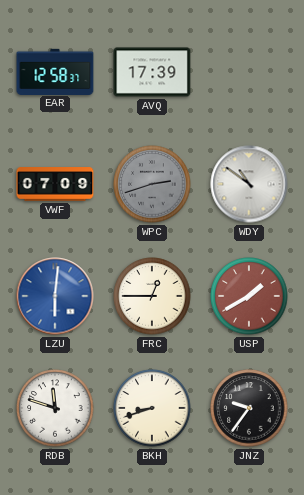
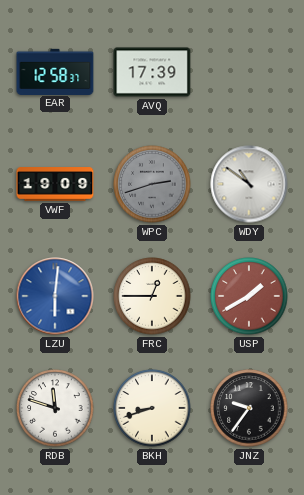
VWF: 07:09 -> 19:09
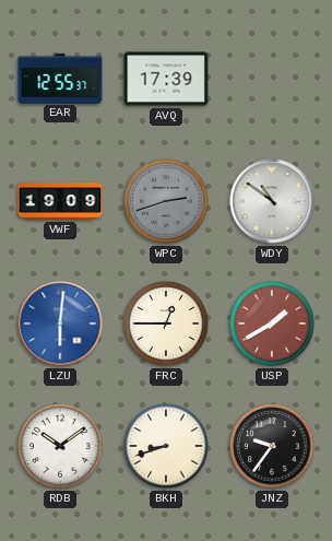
EAR: 12:58 -> 12:55
RDB: 11:48 -> 10:09
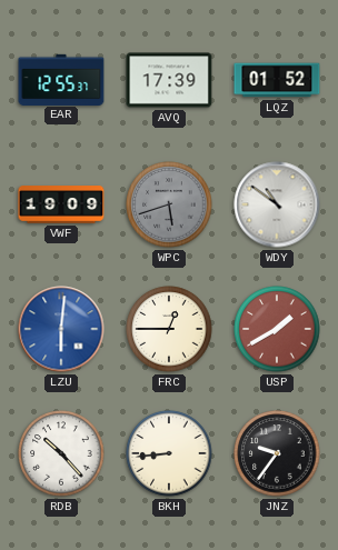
LQZ: none -> 01:52
WPC: 2:42 -> 5:42
RDB: 10:09 -> 10:23
BKH: 8:42 -> 8:44
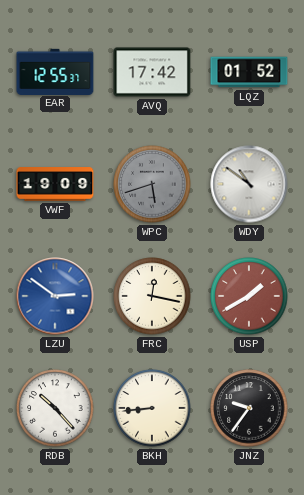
AVQ: 17:39 -> 17:42
LZU: 6:01 -> 2:51
FRC: 12:45 -> 12:17
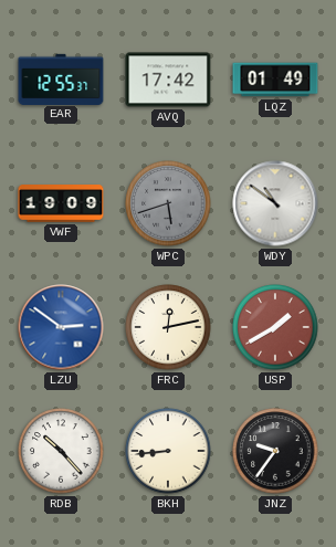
LQZ: 01:52 -> 01:49
FRC: 12:17 -> 12:13
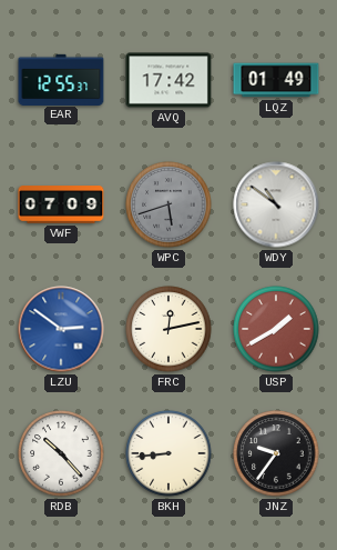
VWF: 19:09 -> 07:09
